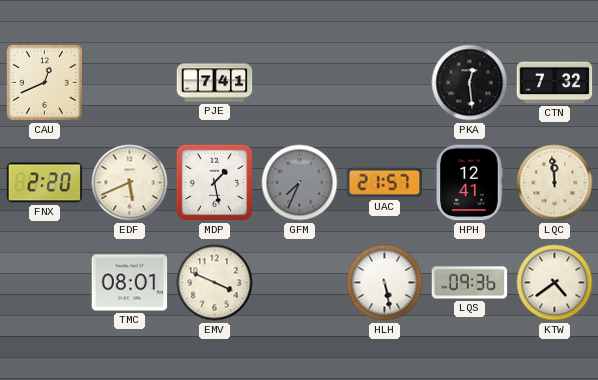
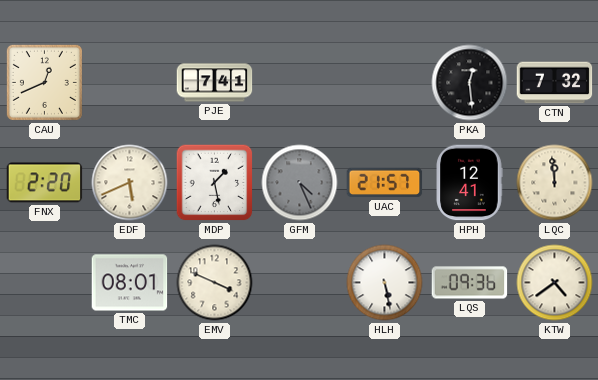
GFM: 7:34 -> 4:26
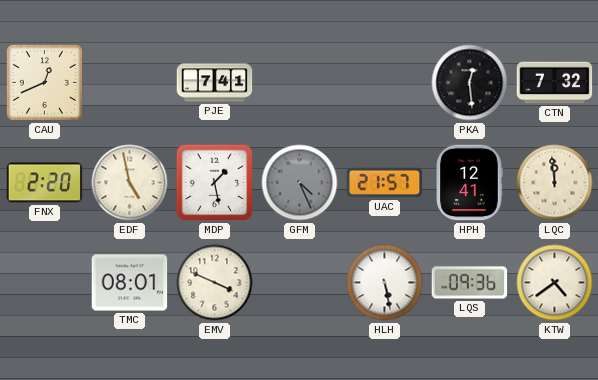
EDF: 5:41 -> 4:58
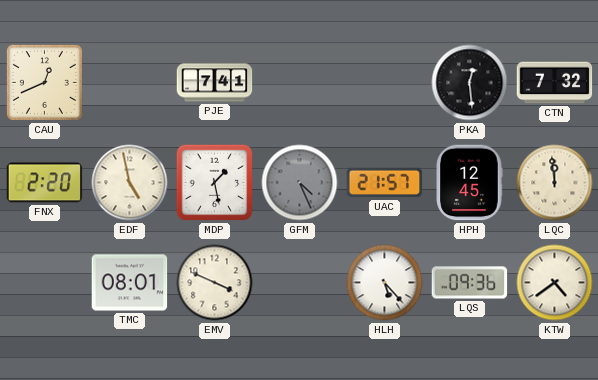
HPH: 12:41 -> 12:45
HLH: 5:28 -> 5:23
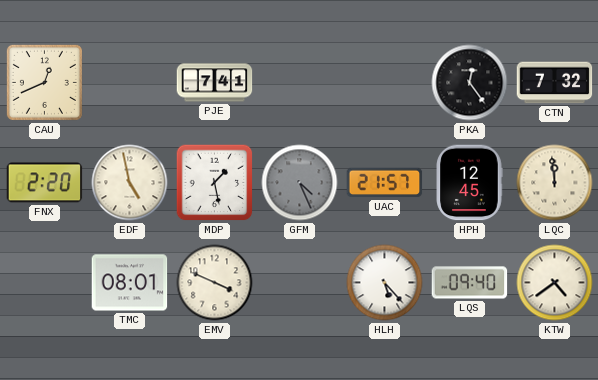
PKA: 12:29 -> 12:24
LQS: 09:36 -> 09:40
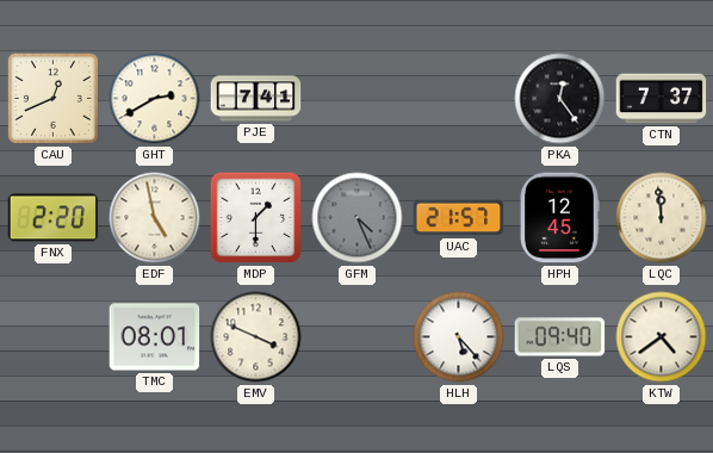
GHT: none -> 2:40
CTN: 7:32 -> 7:37
MDP: 1:28 -> 1:30
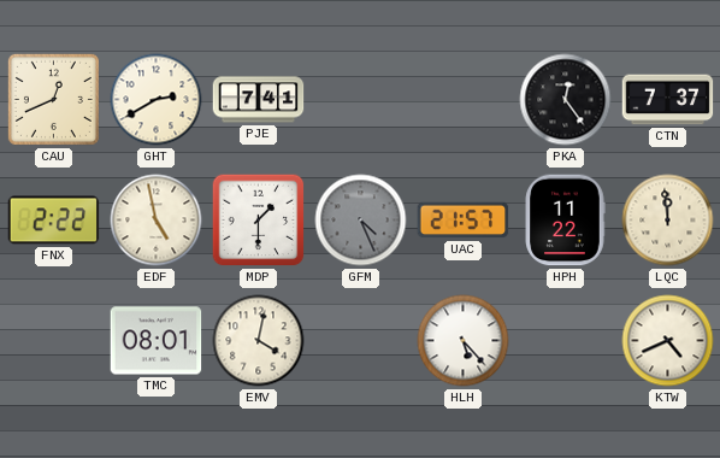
FNX: 2:20 -> 2:22
HPH: 12:45 -> 11:22
EMV: 3:49 -> 4:02
LQS: 09:40 -> none
KTW: 4:39 -> 4:41
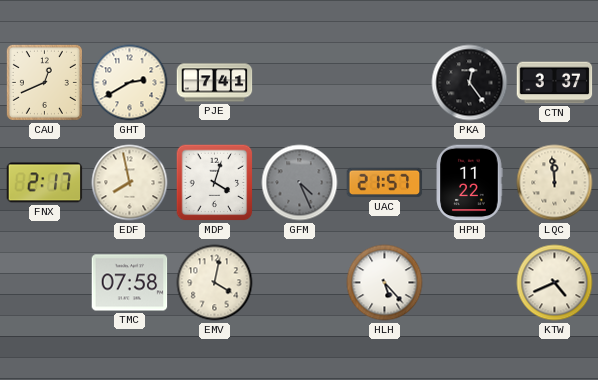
CTN: 7:37 -> 3:37
FNX: 2:22 -> 2:17
EDF: 4:58 -> 7:58
MDP: 1:30 -> 4:03
TMC: 08:01 -> 07:58
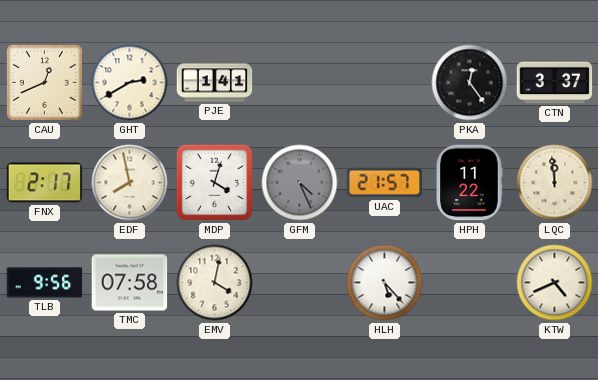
PJE: 7:41 -> 1:41
TLB: none -> 9:56
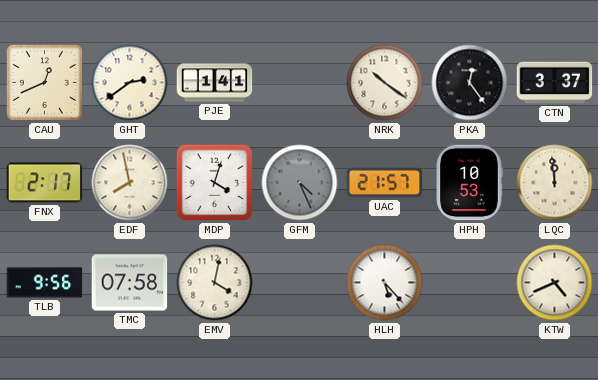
GHT: 2:40 -> 2:39
NRK: none -> 10:21
HPH: 11:22 -> 10:53
